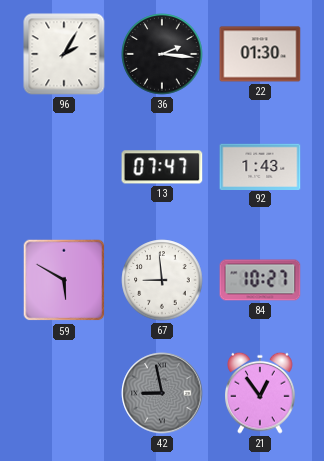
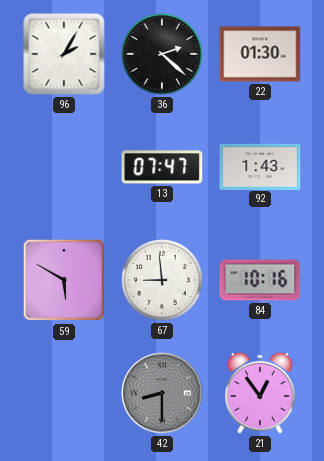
36: 2:16 -> 2:22
84: 10:27 -> 10:16
42: 8:58 -> 8:30
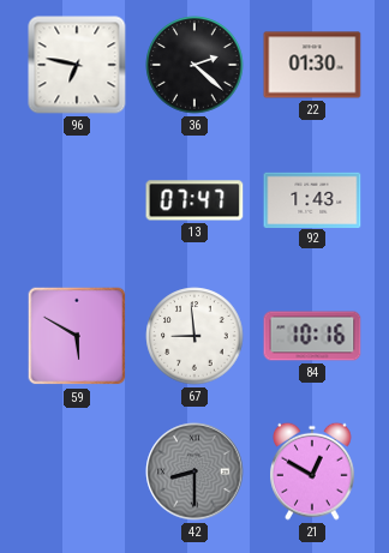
96: 2:05 -> 6:47
21: 12:54 -> 12:50
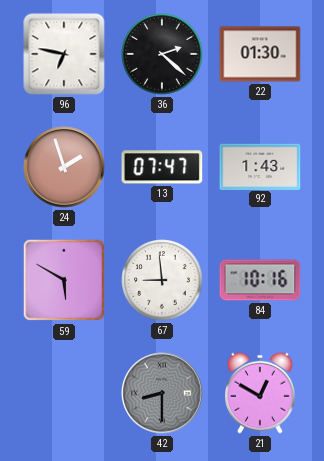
24: none -> 1:57
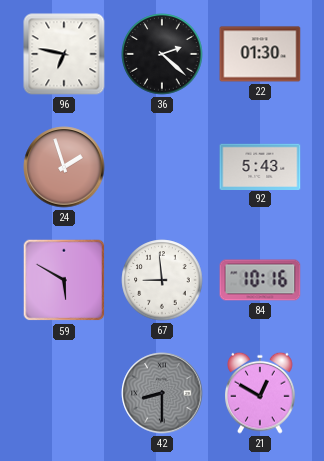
13: 07:47 -> none
92: 1:43 -> 5:43
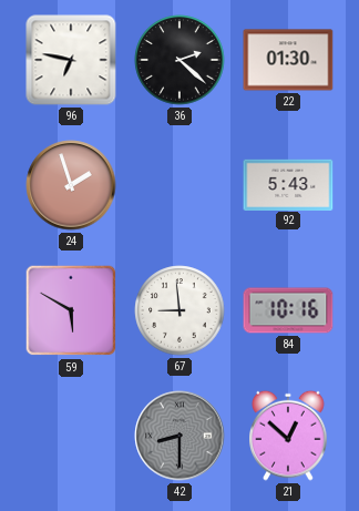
21: 12:50 -> 12:52
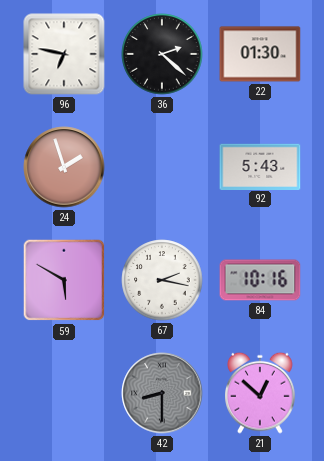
67: 8:59 -> 2:17
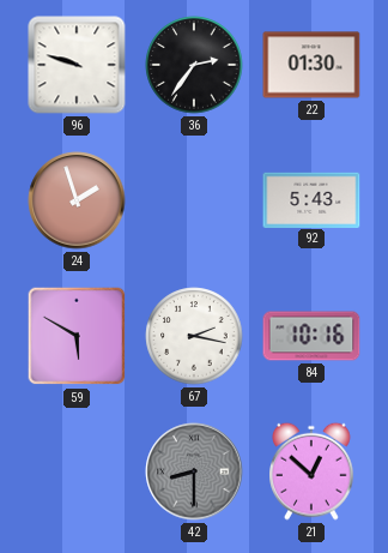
96: 6:47 -> 9:48
36: 2:22 -> 2:36
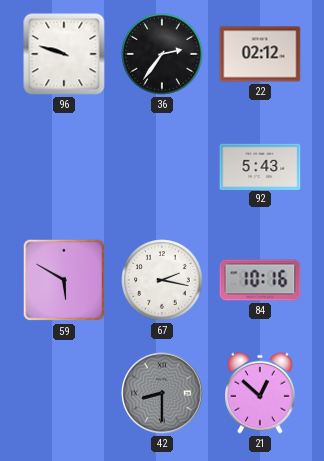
22: 01:30 -> 02:12
24: 1:57 -> none
